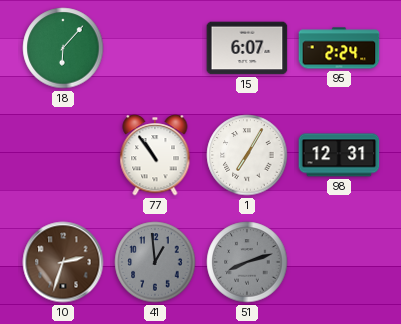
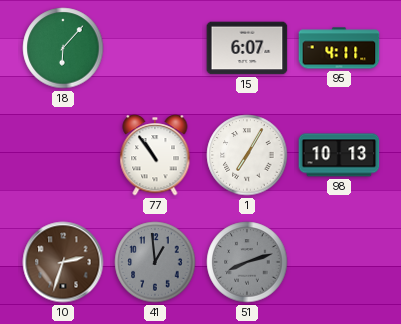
95: 2:24 -> 4:11
98: 12:31 -> 10:13
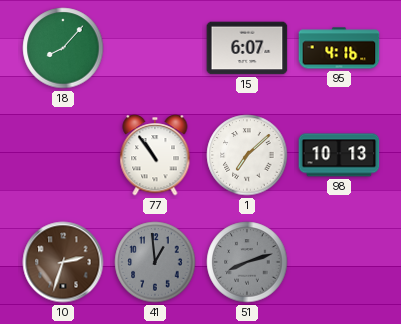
18: 6:07 -> 8:07
95: 4:11 -> 4:16
1: 7:05 -> 7:08
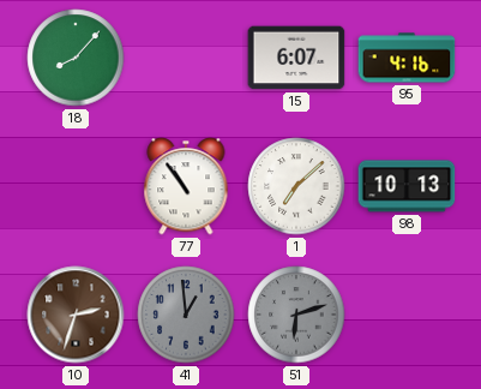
51: 8:12 -> 6:12
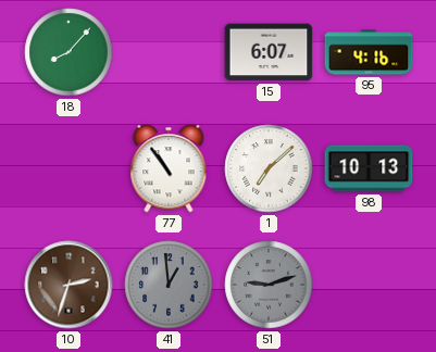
51: 6:12 -> 9:12
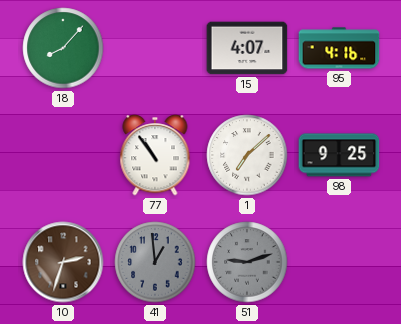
15: 6:07 -> 4:07
98: 10:13 -> 9:25
